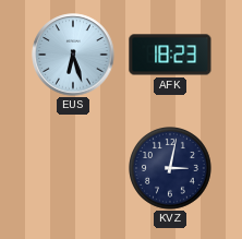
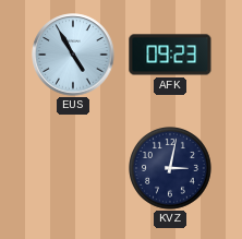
EUS: 6:27 -> 4:55
AFK: 18:23 -> 09:23
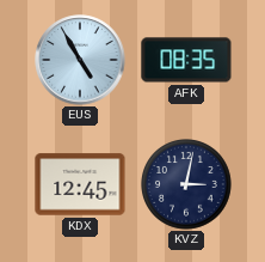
AFK: 09:23 -> 08:35
KDX: none -> 12:45
